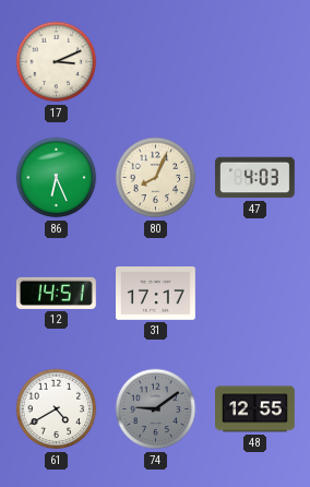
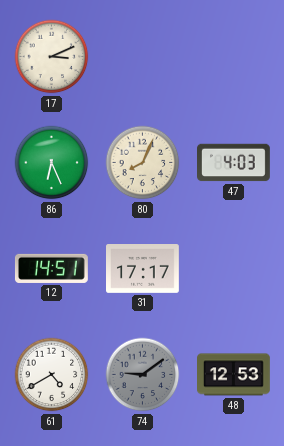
48: 12:55 -> 12:53
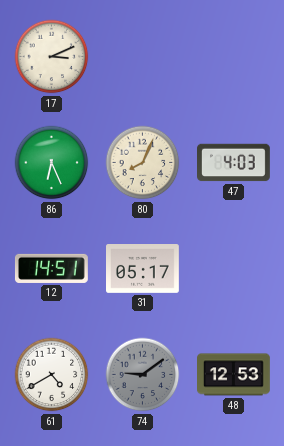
31: 17:17 -> 05:17
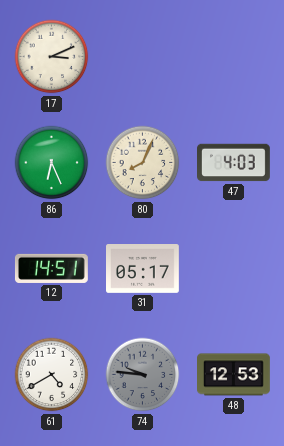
74: 9:09 -> 9:46
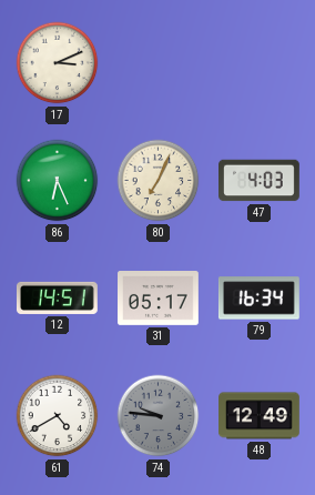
80: 8:04 -> 7:04
79: none -> 16:34
48: 12:53 -> 12:49
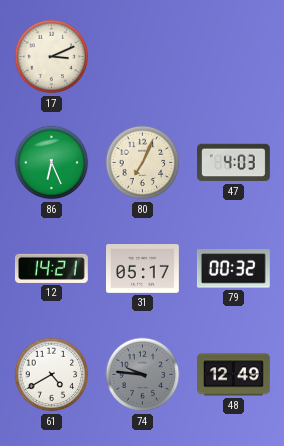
12: 14:51 -> 14:21
79: 16:34 -> 00:32
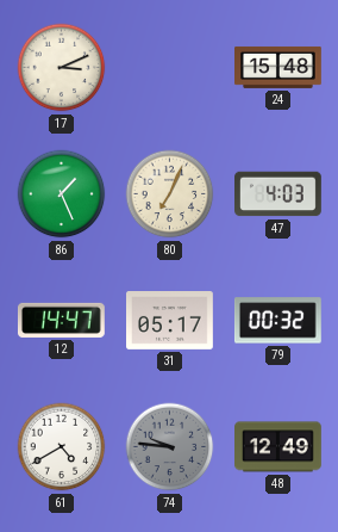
24: none -> 15:48
86: 6:26 -> 1:26
12: 14:21 -> 14:47
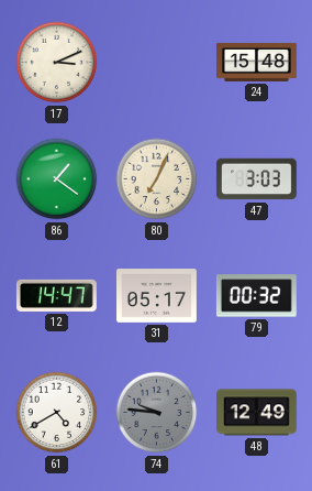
86: 1:26 -> 1:21
47: 4:03 -> 3:03
